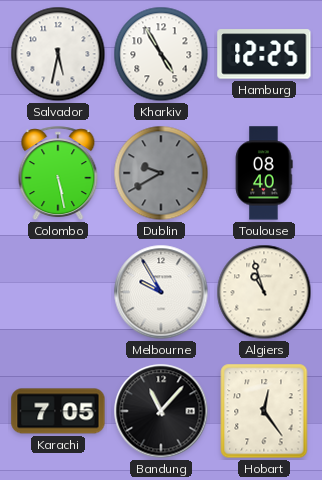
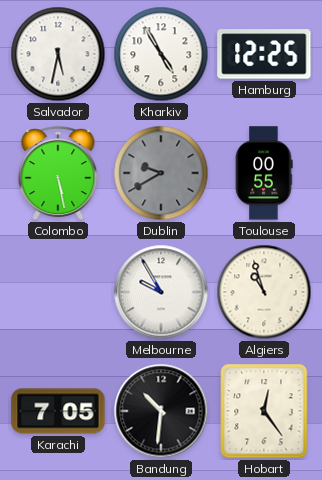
Toulouse: 08:40 -> 00:55
Bandung: 11:07 -> 10:31
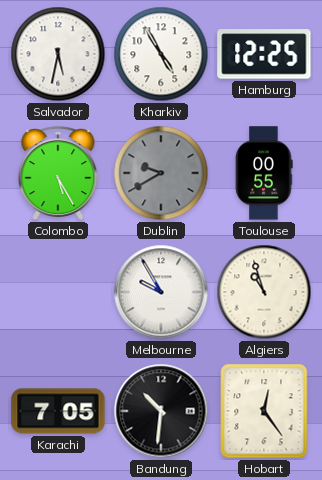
Colombo: 5:28 -> 5:25
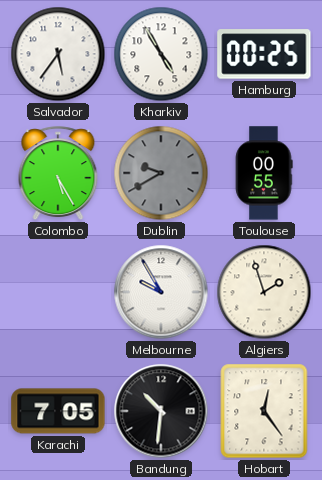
Salvador: 5:32 -> 5:36
Hamburg: 12:25 -> 00:25
Algiers: 10:57 -> 1:57
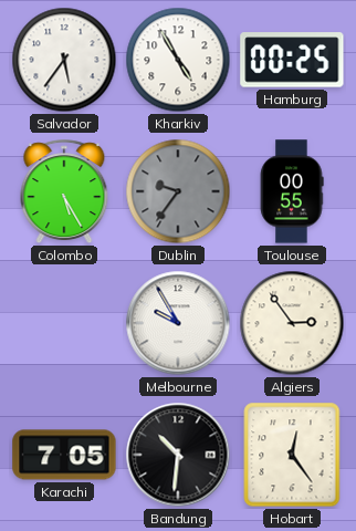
Dublin: 9:40 -> 9:36
Algiers: 1:57 -> 2:54
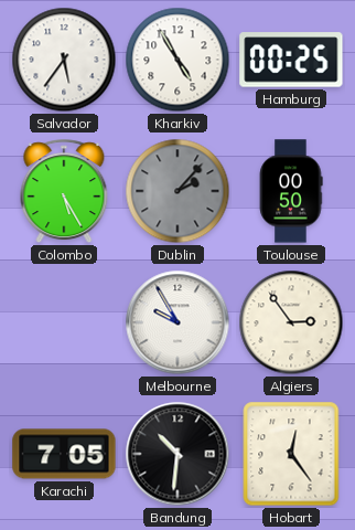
Dublin: 9:36 -> 2:07
Toulouse: 00:55 -> 00:50
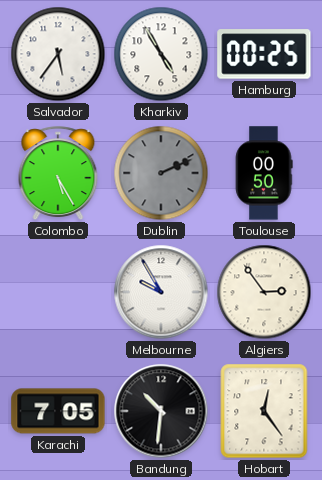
Dublin: 2:07 -> 2:11
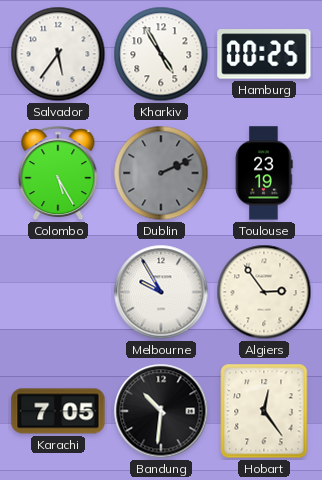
Toulouse: 00:50 -> 23:19
